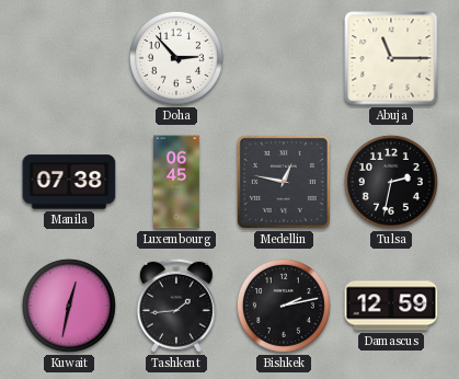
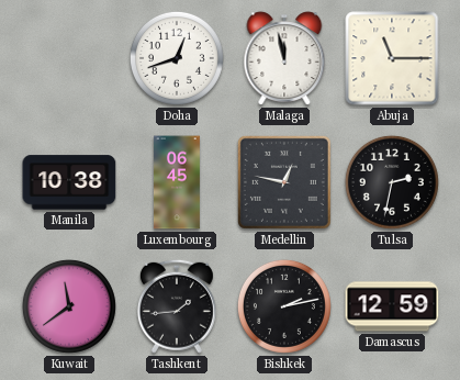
Doha: 2:53 -> 12:42
Malaga: none -> 11:58
Manila: 07:38 -> 10:38
Kuwait: 12:32 -> 11:39
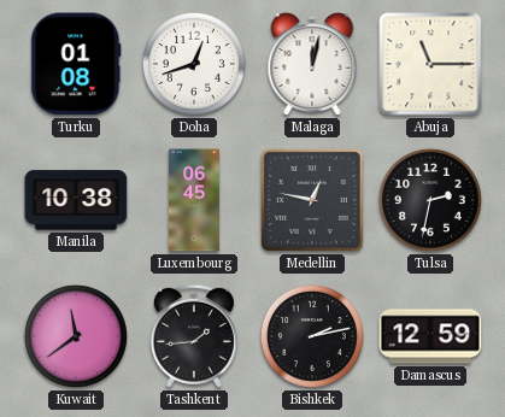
Turku: none -> 01:08
Malaga: 11:58 -> 12:02
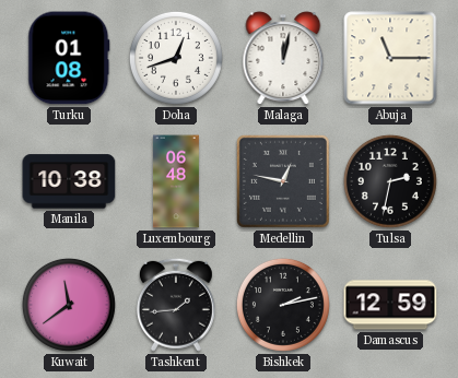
Luxembourg: 06:45 -> 06:48
